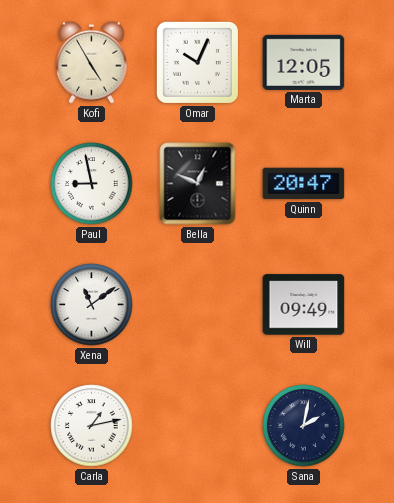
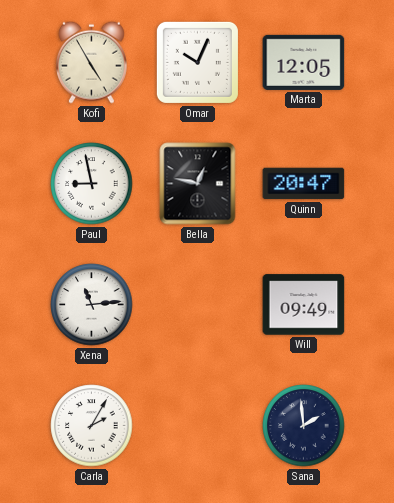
Bella: 12:49 -> 12:47
Xena: 11:09 -> 11:14
Carla: 1:13 -> 2:05
Sana: 2:02 -> 1:59
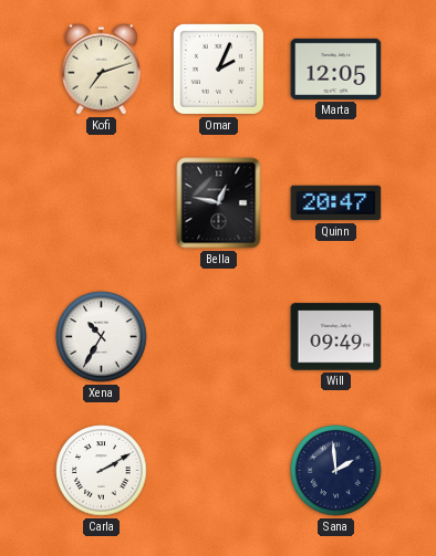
Kofi: 4:55 -> 7:12
Omar: 10:04 -> 2:04
Paul: 8:58 -> none
Xena: 11:14 -> 10:35
Carla: 2:05 -> 2:10
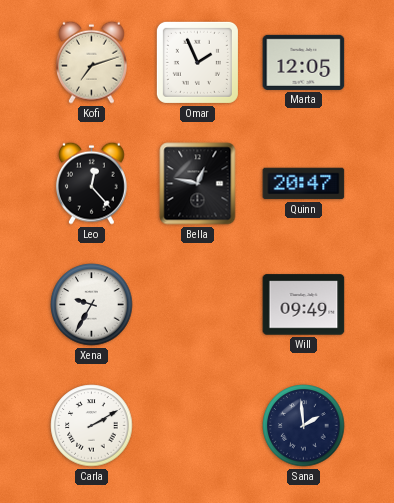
Omar: 2:04 -> 1:56
Leo: none -> 12:23
Xena: 10:35 -> 9:35
